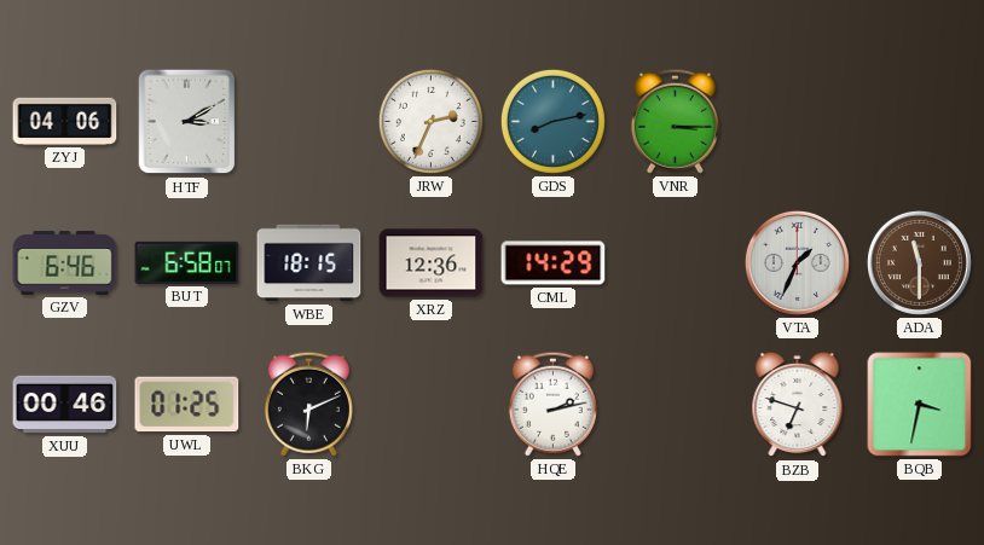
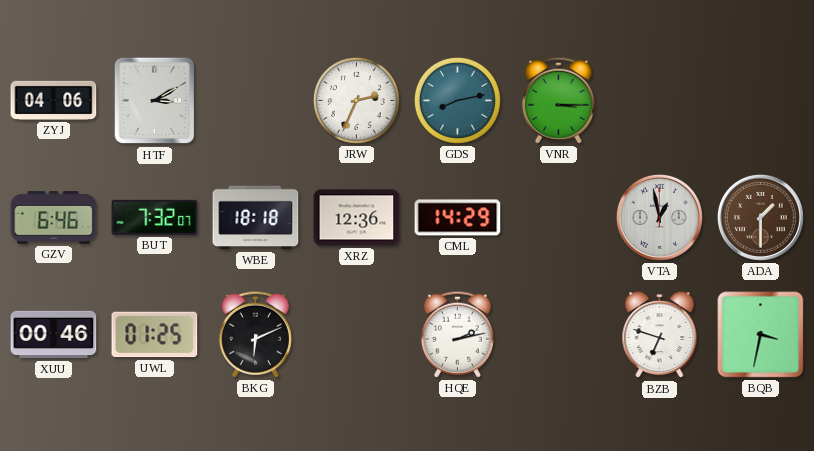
BUT: 6:58 -> 7:32
WBE: 18:15 -> 18:18
VTA: 1:34 -> 12:58
ADA: 11:30 -> 1:30
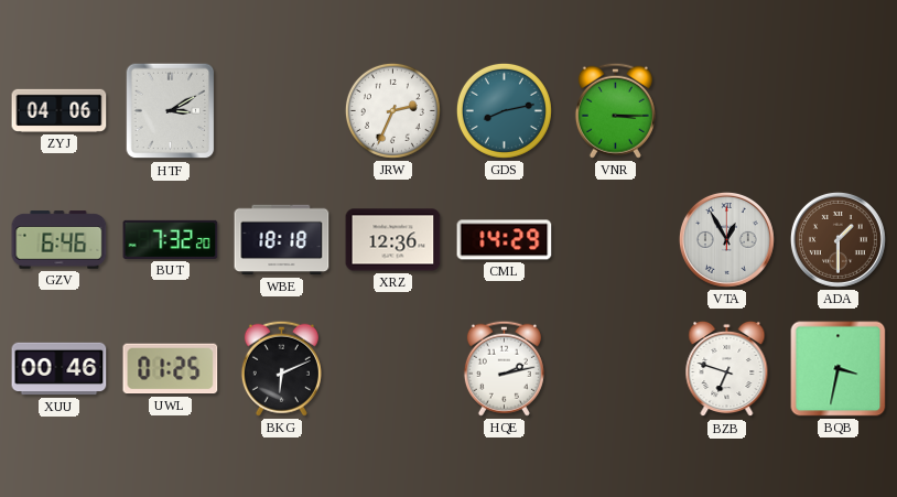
BUT: 7:32:07 -> 7:32:20
VTA: 12:58 -> 12:55
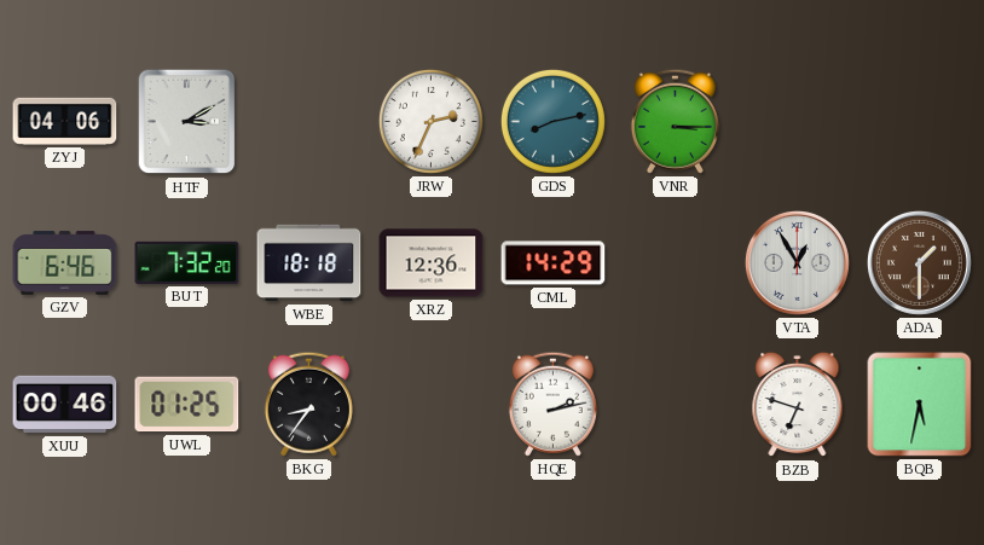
BKG: 6:11 -> 8:36
BQB: 3:32 -> 5:32
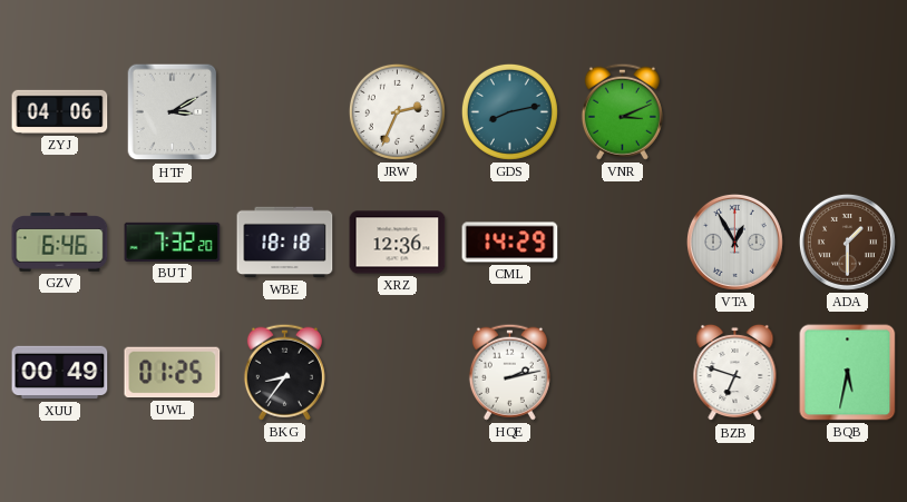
VNR: 3:15 -> 3:11
XUU: 00:46 -> 00:49
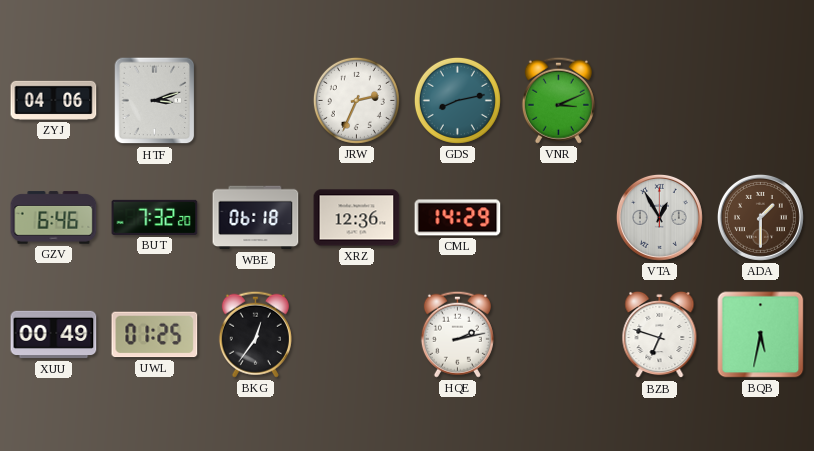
HTF: 3:10 -> 3:12
WBE: 18:18 -> 06:18
BKG: 8:36 -> 12:36
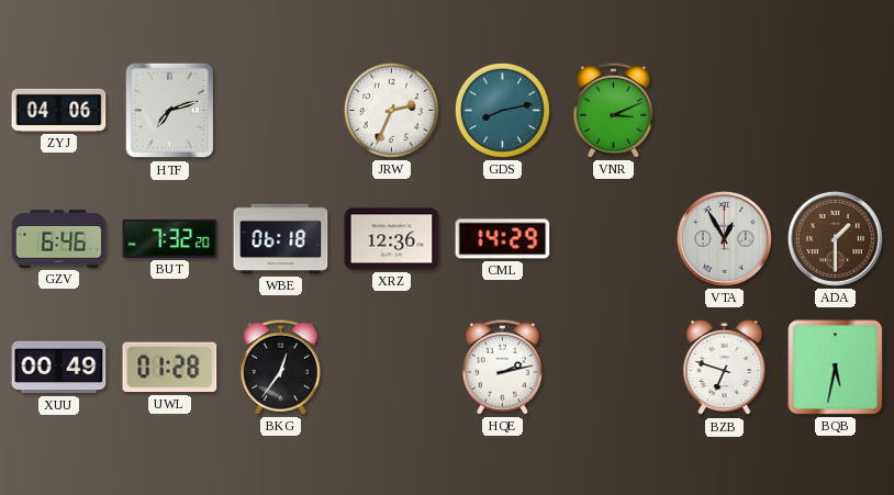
HTF: 3:12 -> 7:12
UWL: 01:25 -> 01:28
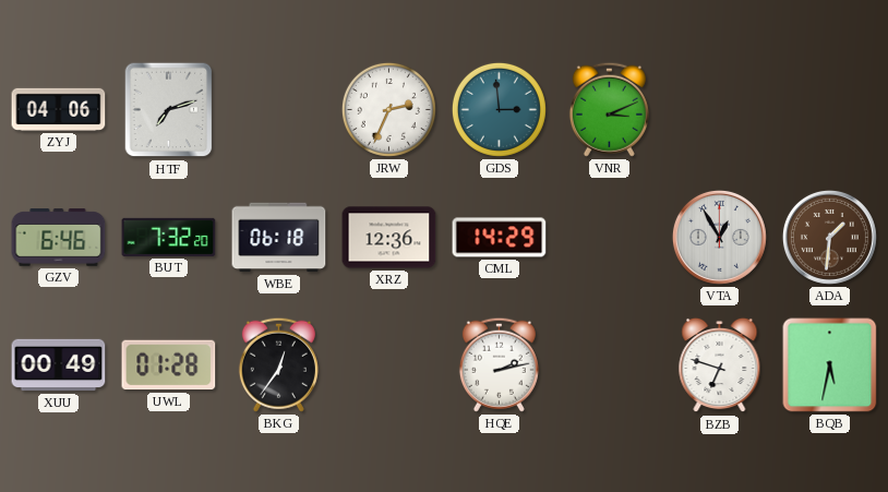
GDS: 8:13 -> 2:59
ADA: 1:30 -> 1:31
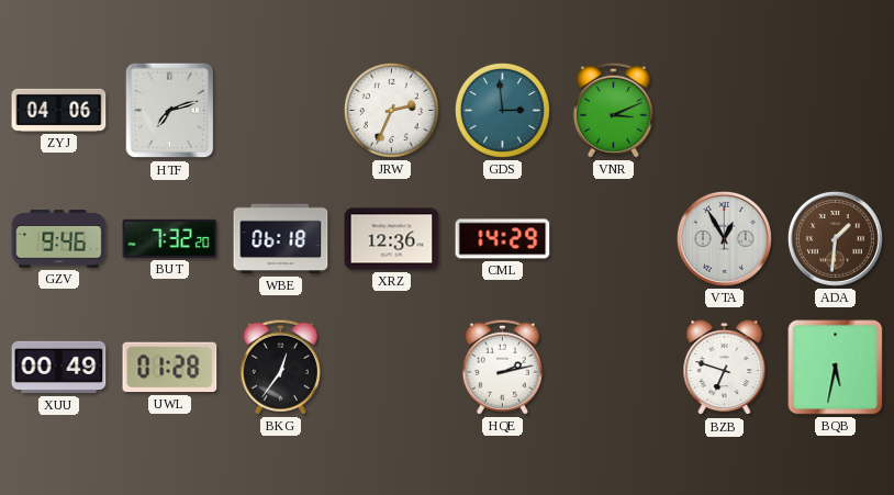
GZV: 6:46 -> 9:46
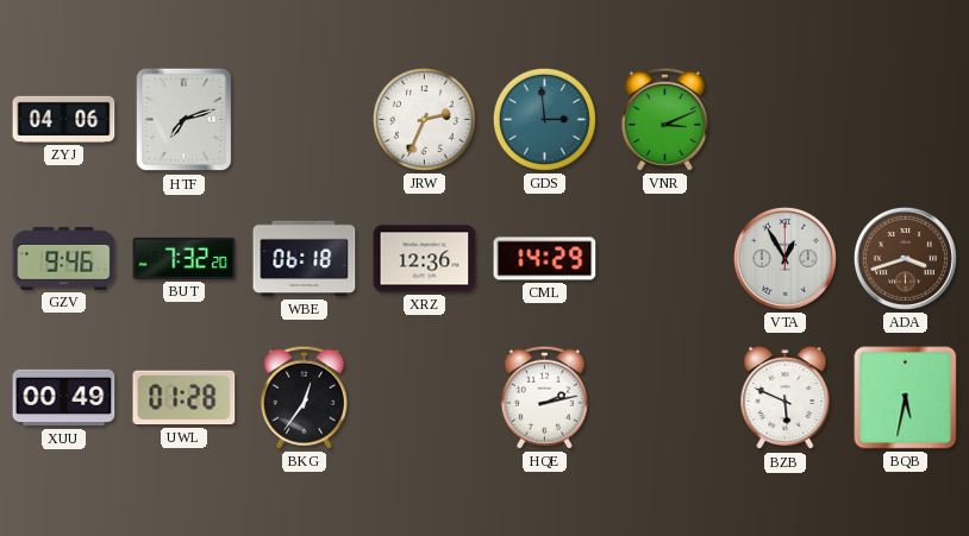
ADA: 1:31 -> 3:42
BZB: 6:48 -> 5:49
